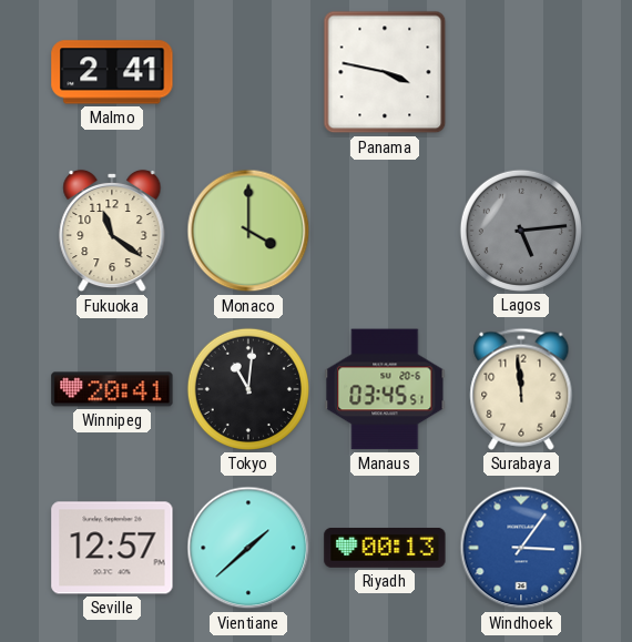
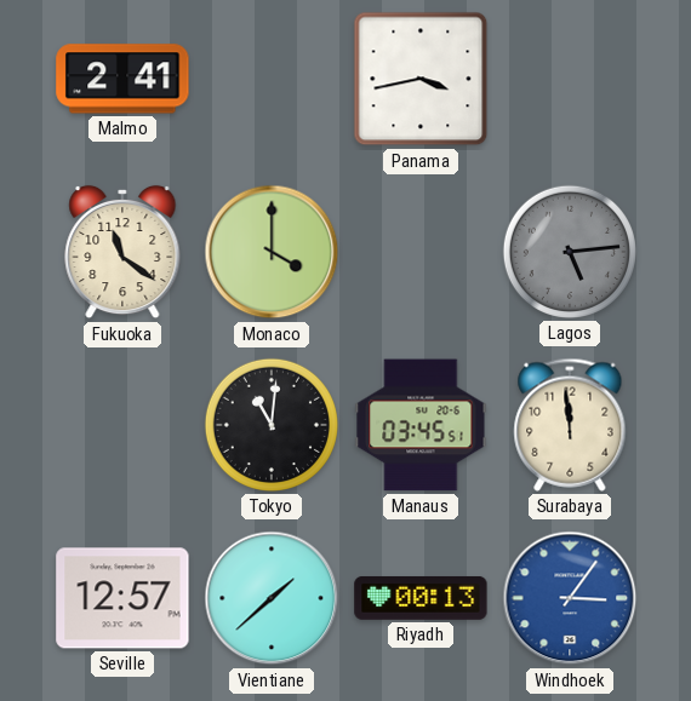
Panama: 3:47 -> 3:43
Winnipeg: 20:41 -> none
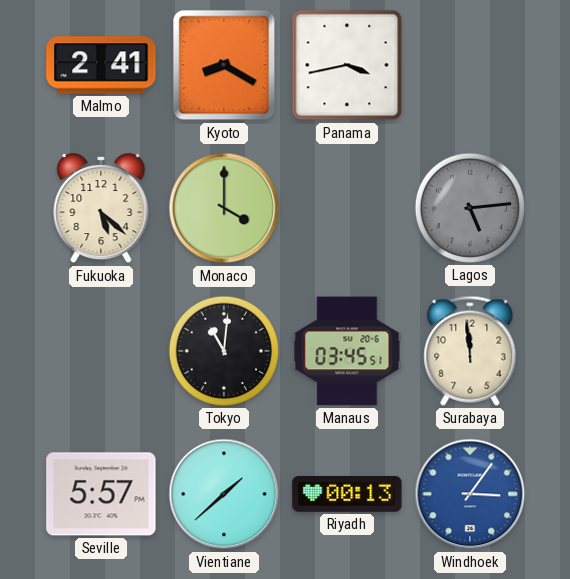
Kyoto: none -> 8:20
Fukuoka: 11:21 -> 5:22
Seville: 12:57 -> 5:57
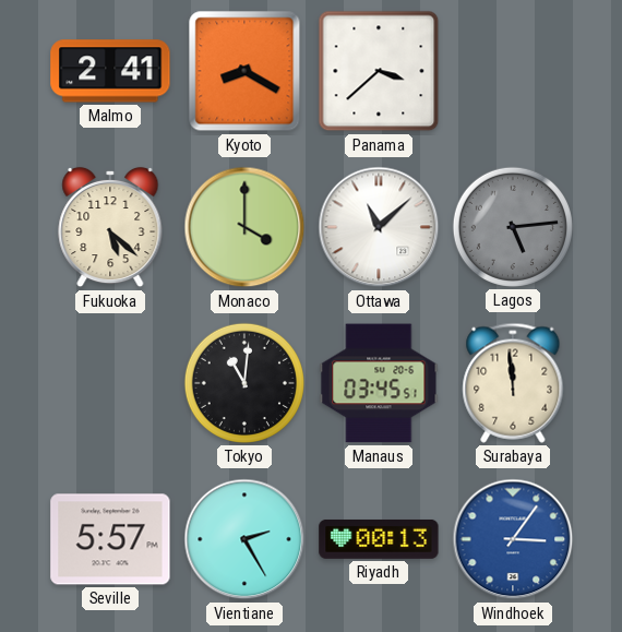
Panama: 3:43 -> 3:38
Ottawa: none -> 11:08
Vientiane: 1:38 -> 2:25
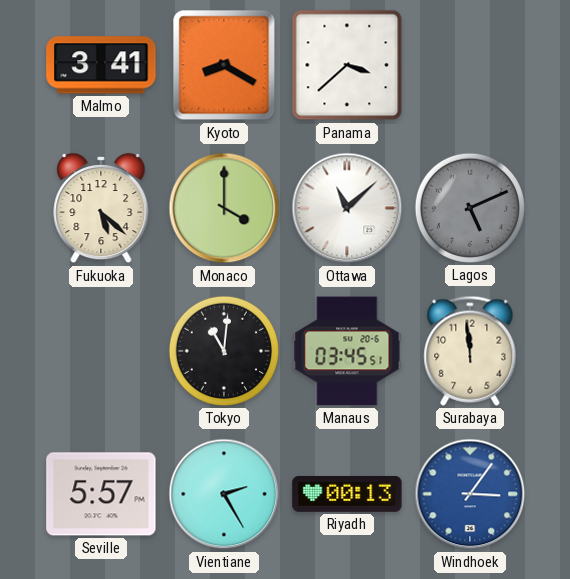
Malmo: 2:41 -> 3:41
Lagos: 5:14 -> 5:11
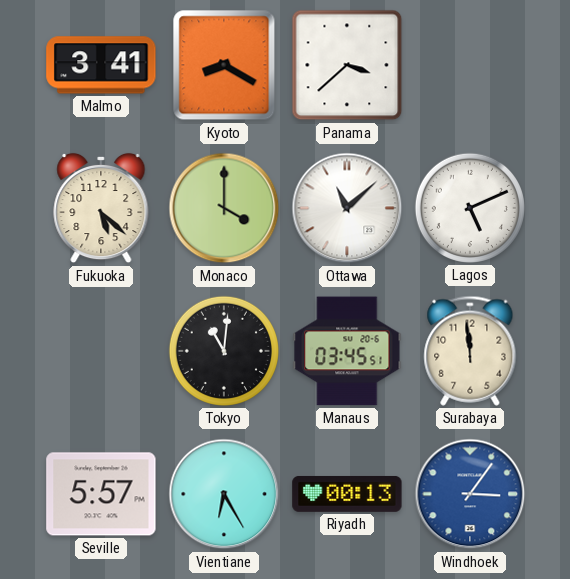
Lagos dial: grey -> white
Vientiane: 2:25 -> 6:25
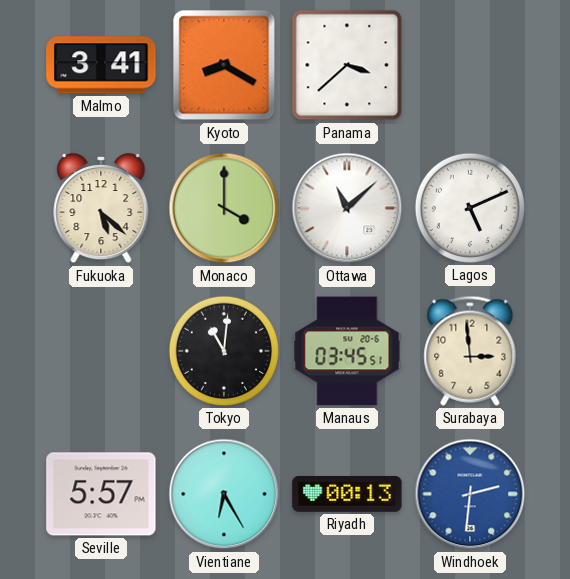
Surabaya: 11:59 -> 2:59
Windhoek: 3:06 -> 2:31
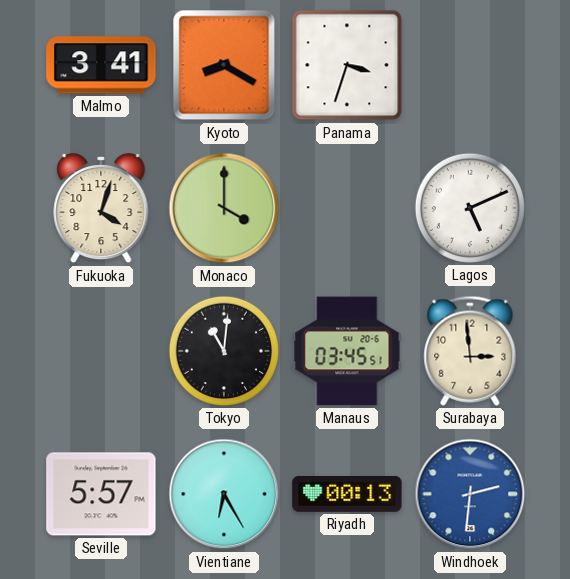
Panama: 3:38 -> 3:33
Fukuoka: 5:22 -> 4:03
Ottawa: 11:08 -> none
